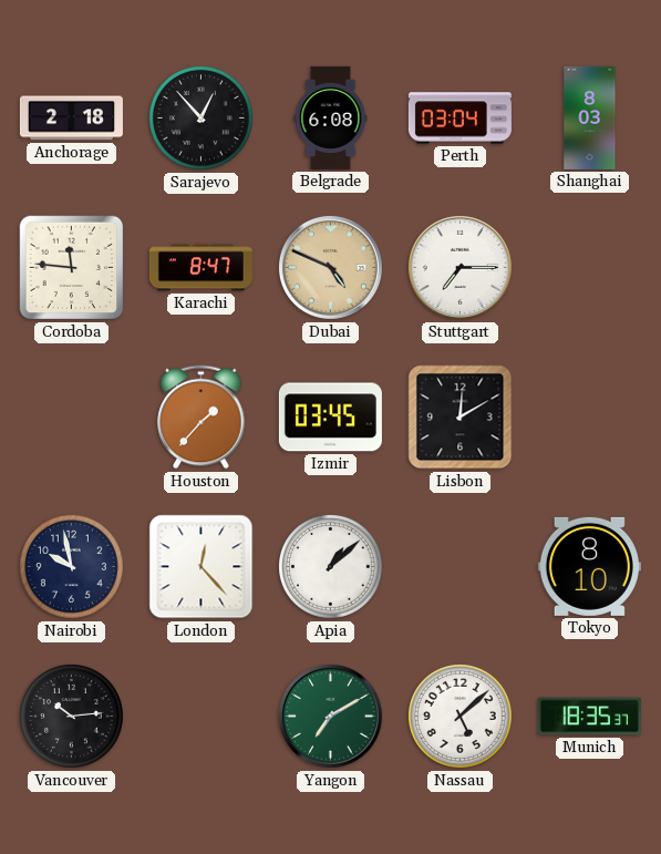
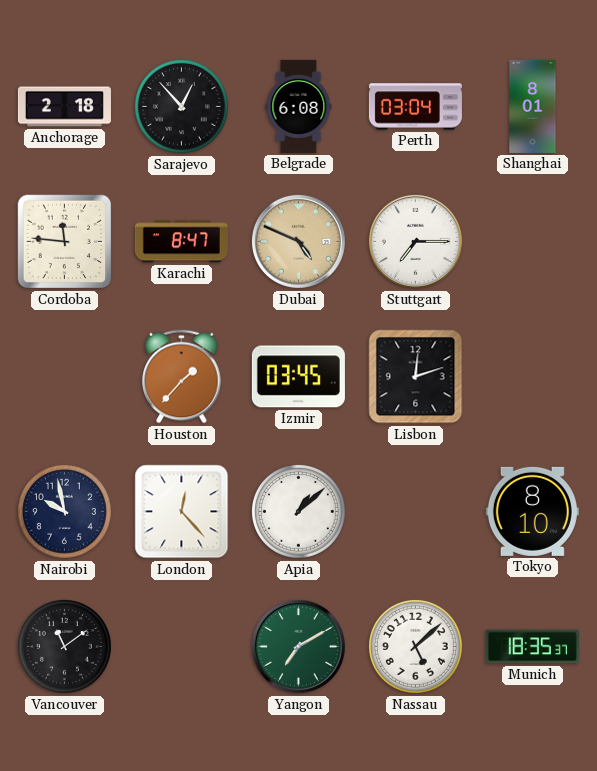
Shanghai: 8:03 -> 8:01
Lisbon: 12:10 -> 12:12
Vancouver: 10:14 -> 11:09
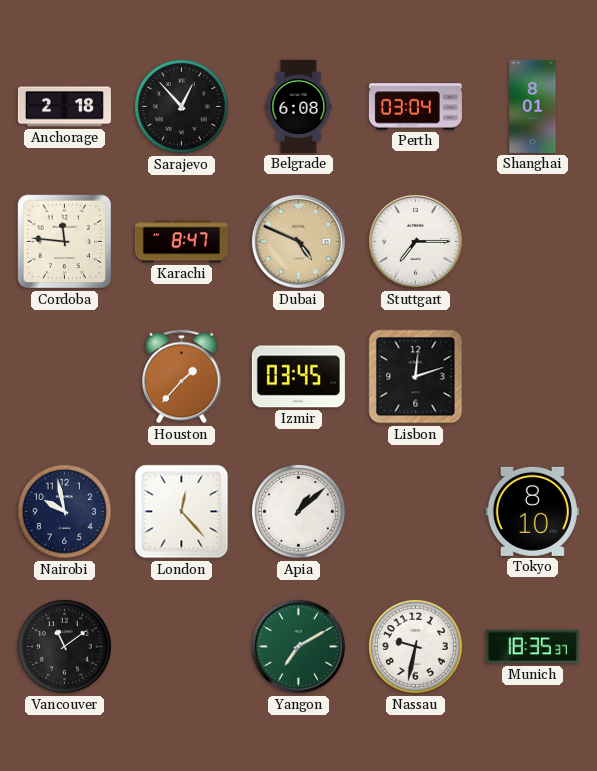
Nassau: 5:08 -> 9:32
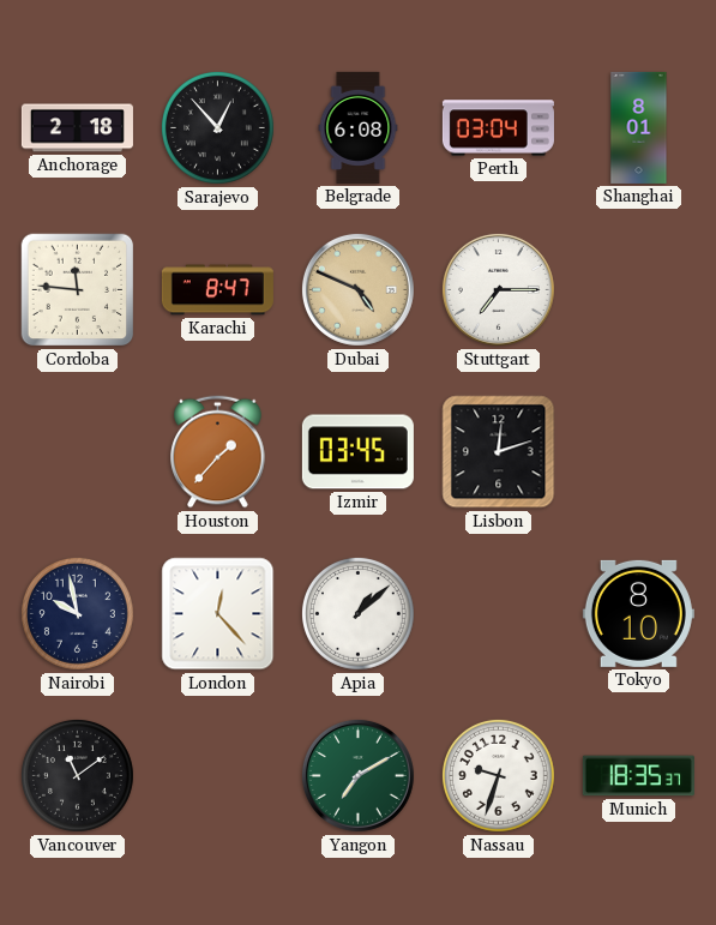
Nassau: 9:32 -> 9:33
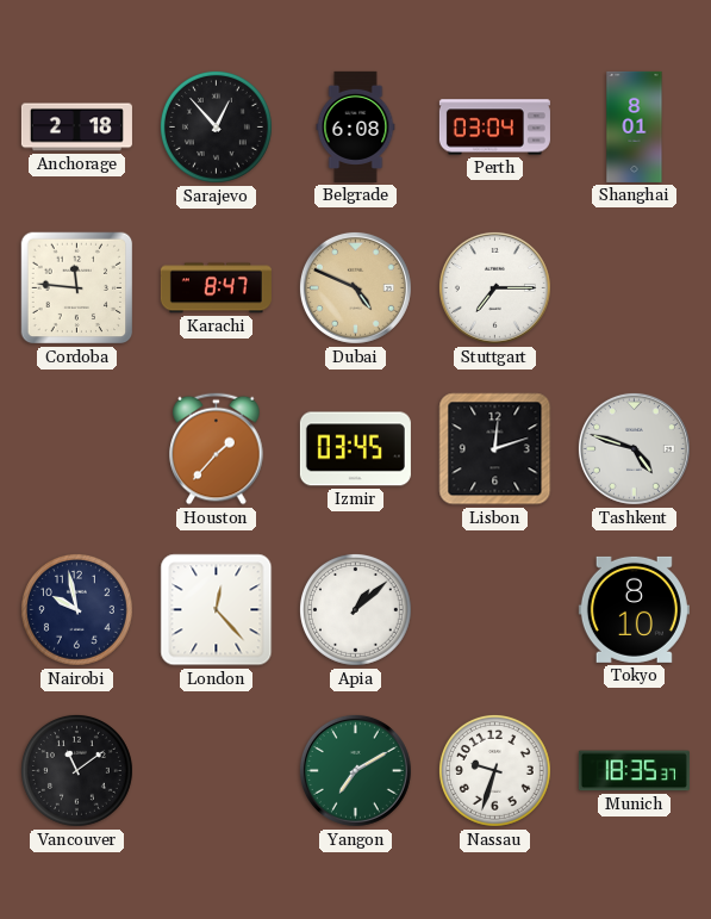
Tashkent: none -> 4:48
